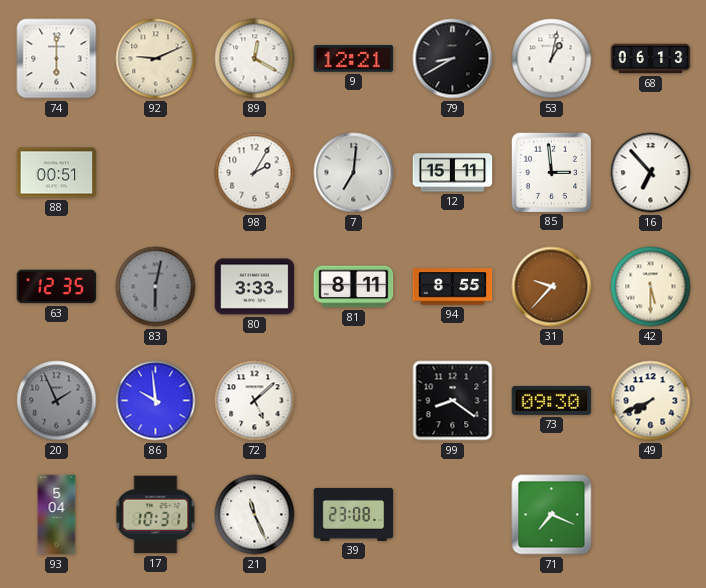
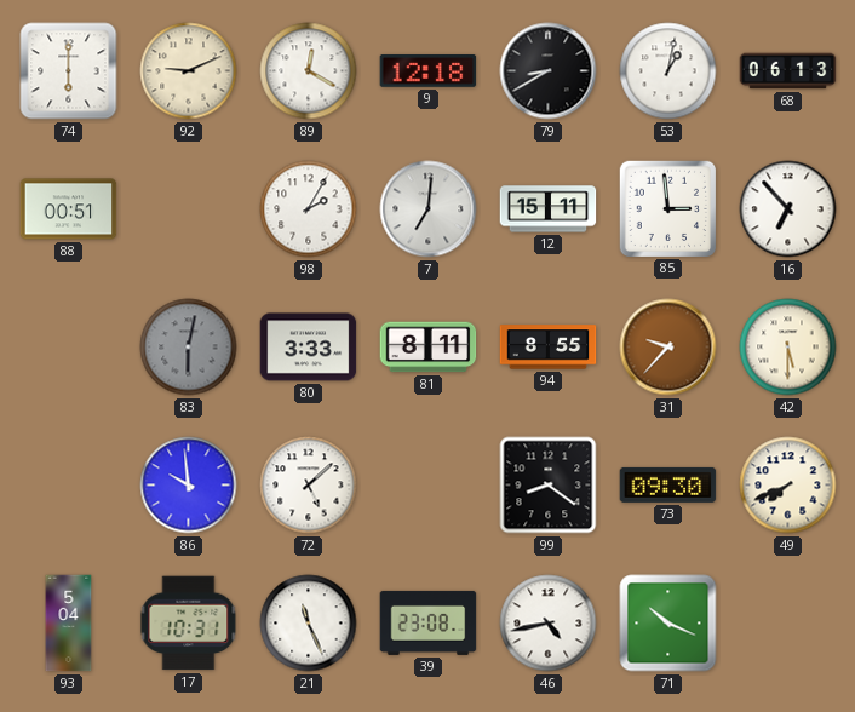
9: 12:21 -> 12:18
63: 12:35 -> none
20: 1:56 -> none
46: none -> 4:43
71: 7:19 -> 10:19
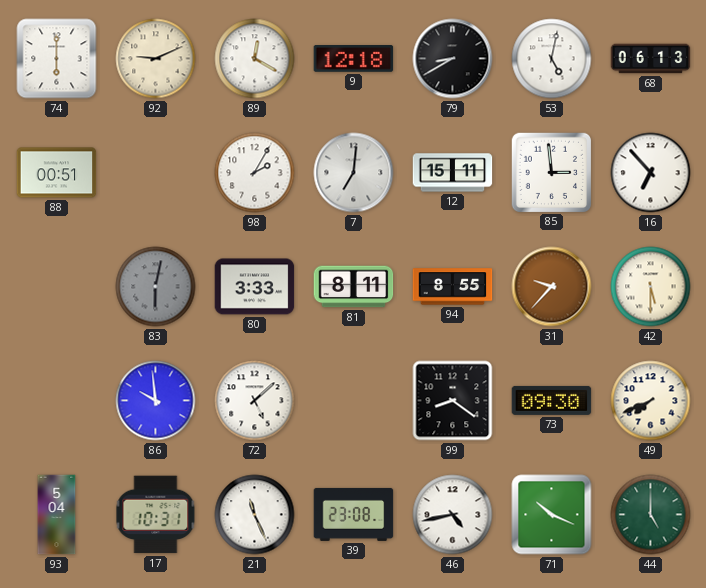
53: 1:02 -> 5:02
44: none -> 5:00
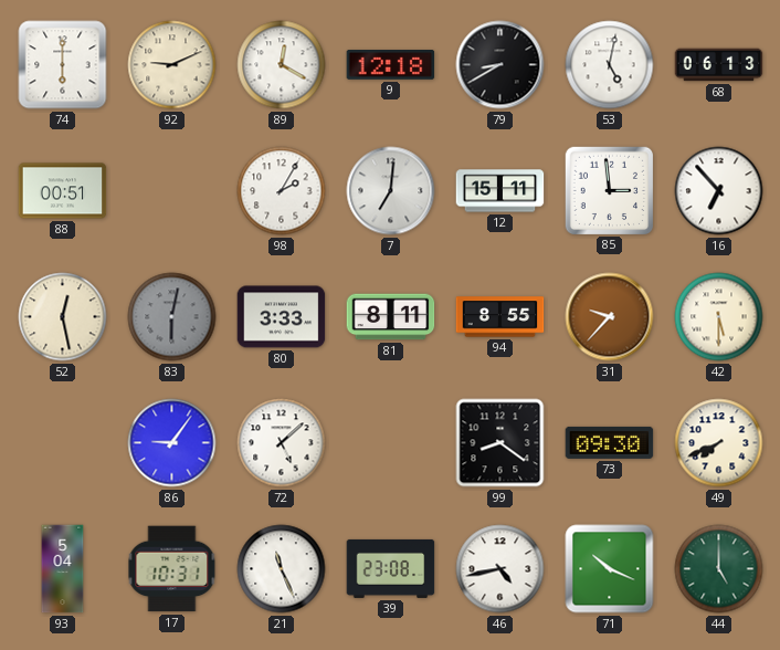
52: none -> 12:28
86: 9:59 -> 9:06
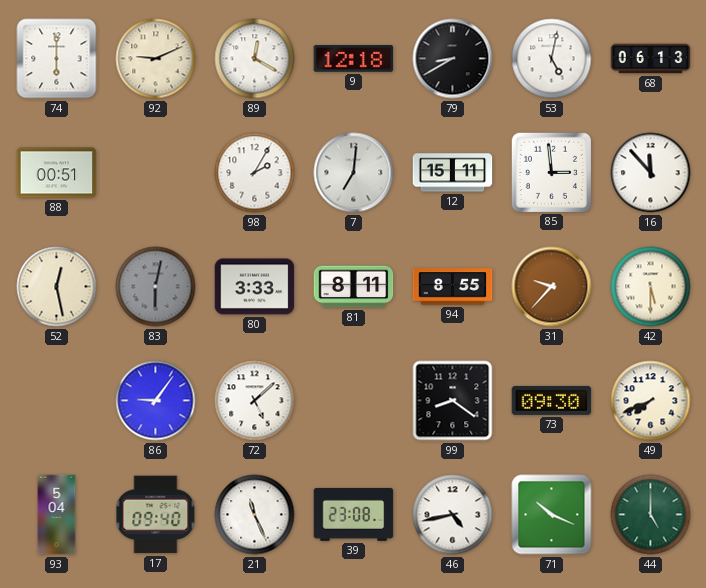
16: 6:53 -> 11:53
17: 10:31 -> 09:40
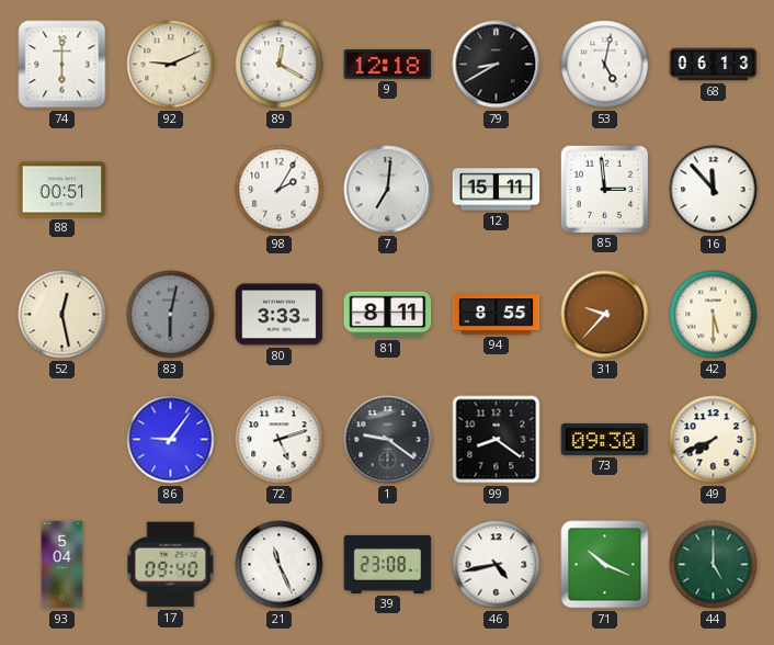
72: 5:08 -> 5:12
1: none -> 9:21
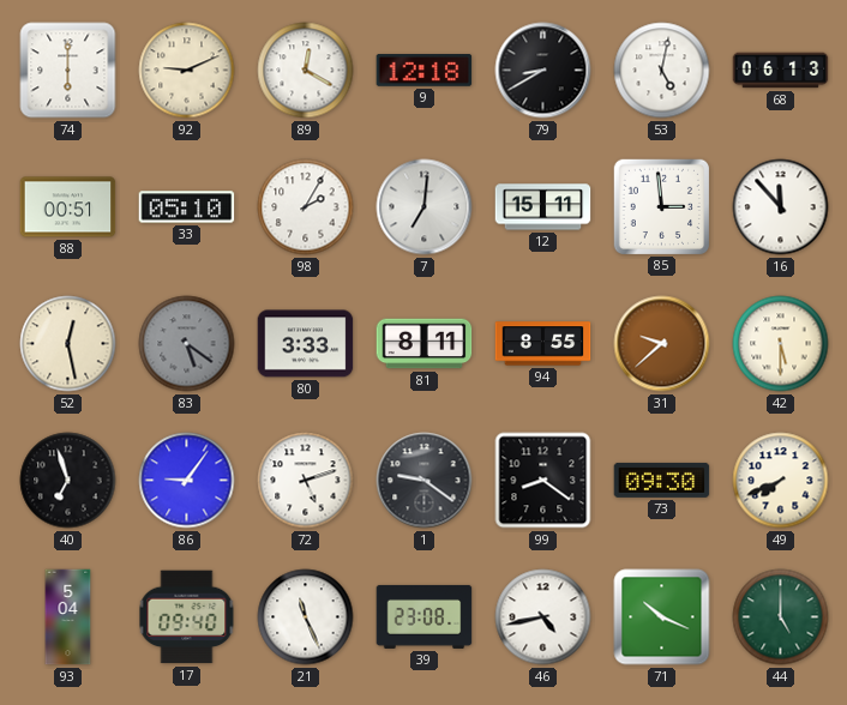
33: none -> 05:10
83: 6:02 -> 5:21
31: 9:37 -> 9:38
40: none -> 6:57
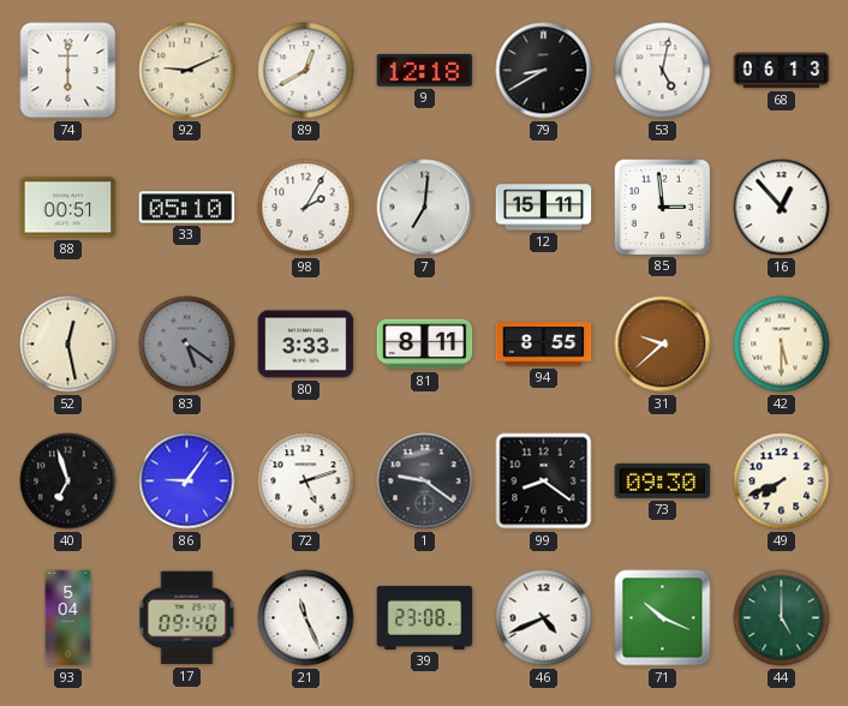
89: 12:20 -> 12:40
16: 11:53 -> 12:53
46: 4:43 -> 4:41
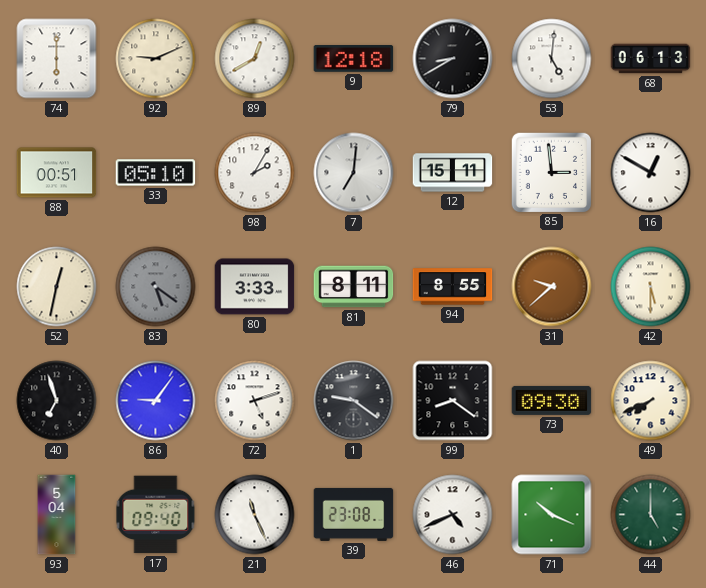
53: 5:02 -> 5:01
16: 12:53 -> 12:50
52: 12:28 -> 12:32
